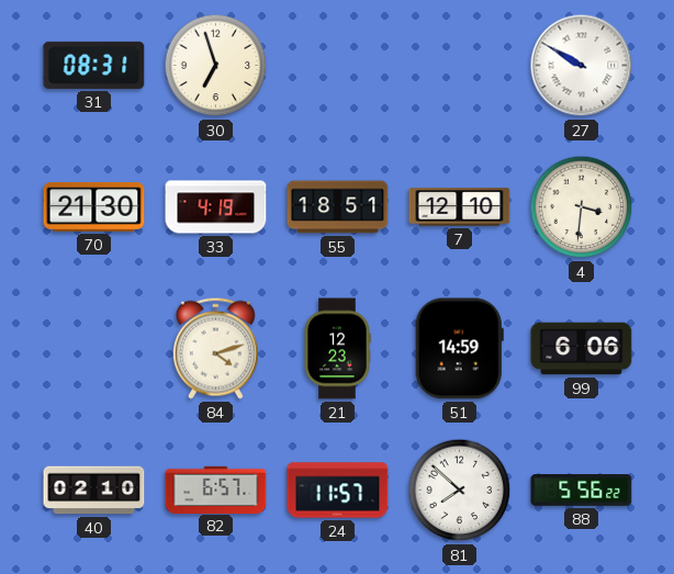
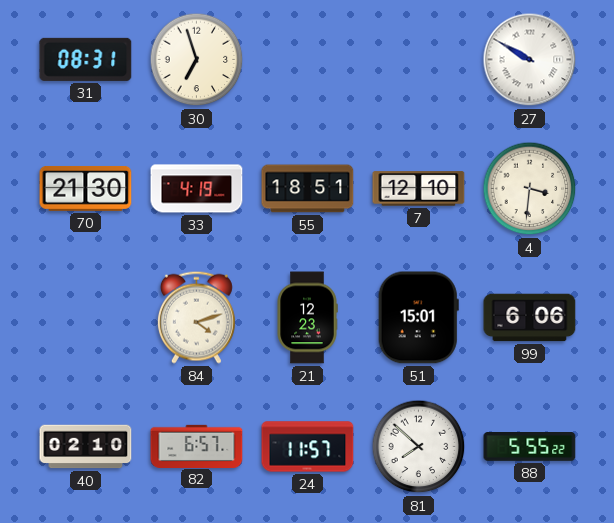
51: 14:59 -> 15:01
88: 5:56 -> 5:55
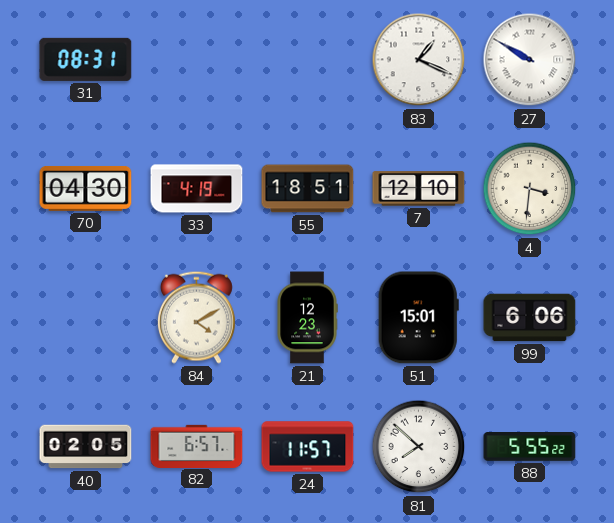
30: 6:57 -> none
83: none -> 1:19
70: 21:30 -> 04:30
84: 4:12 -> 4:10
40: 02:10 -> 02:05
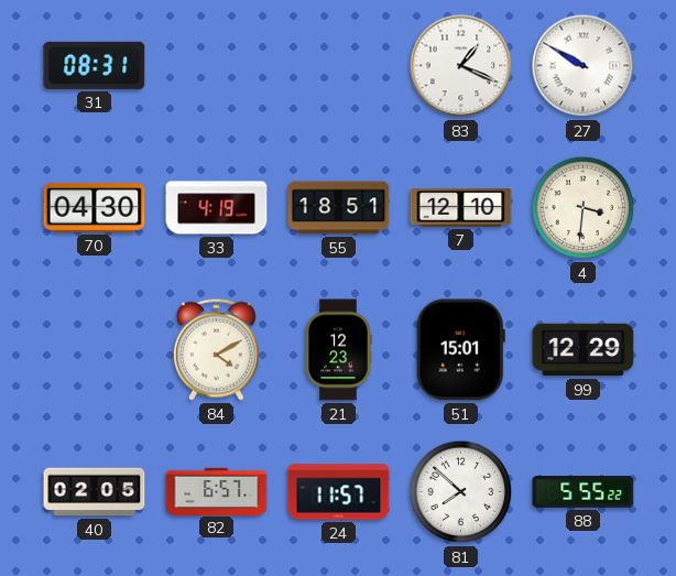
99: 6:06 -> 12:29
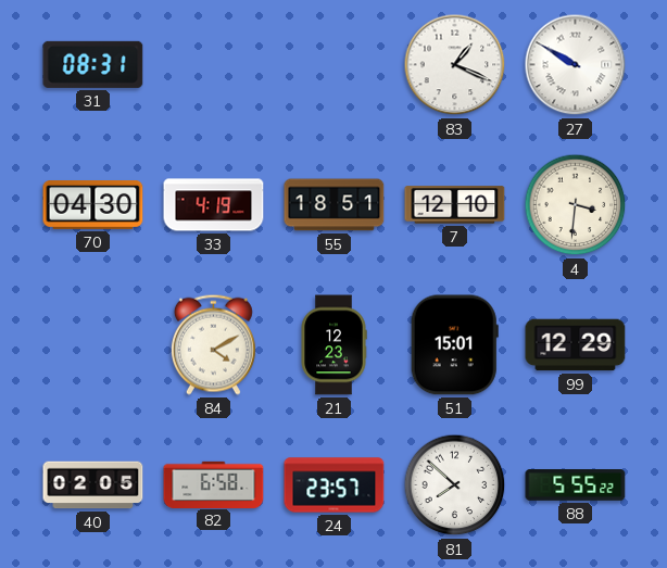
82: 6:57 -> 6:58
24: 11:57 -> 23:57
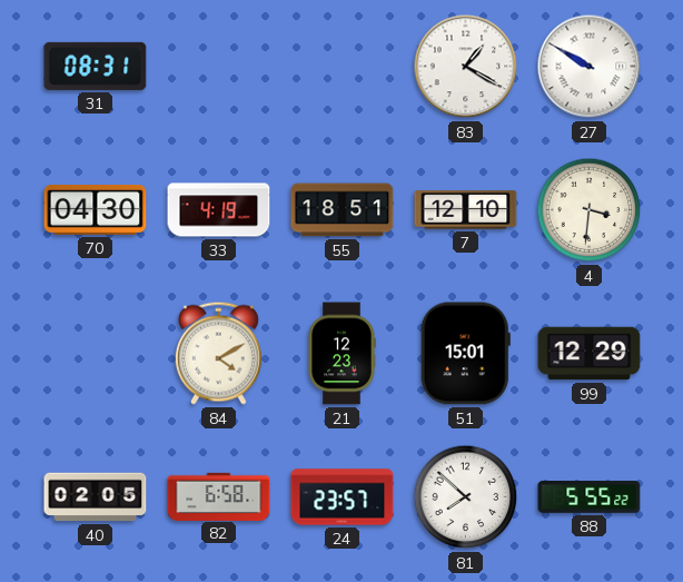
83: 1:19 -> 1:20
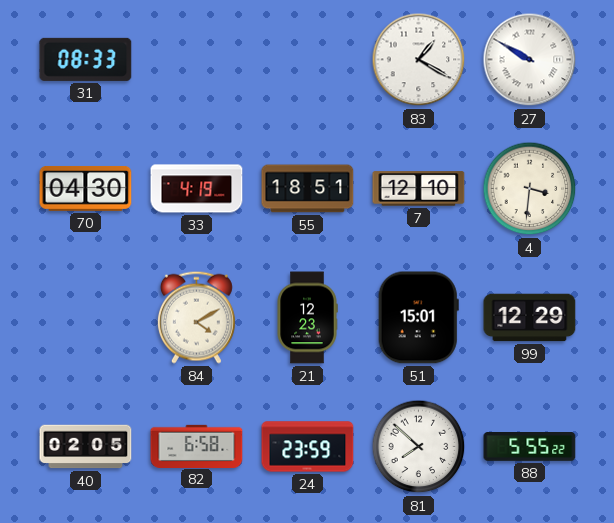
31: 08:31 -> 08:33
24: 23:57 -> 23:59
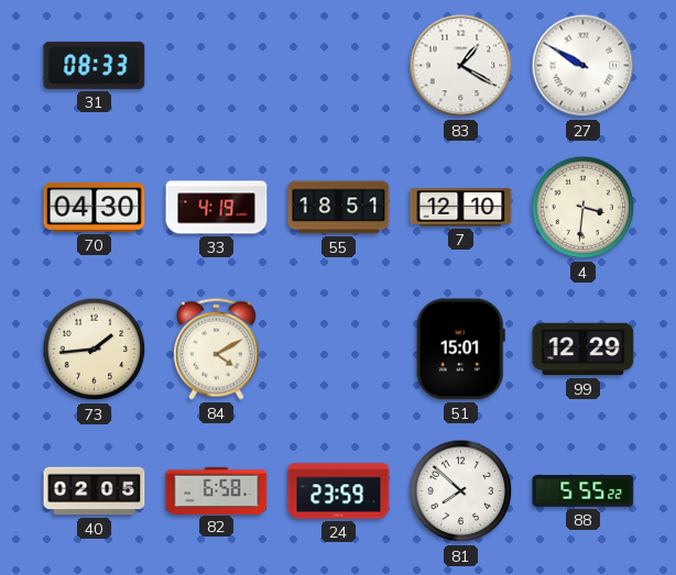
73: none -> 1:44
21: 12:23 -> none
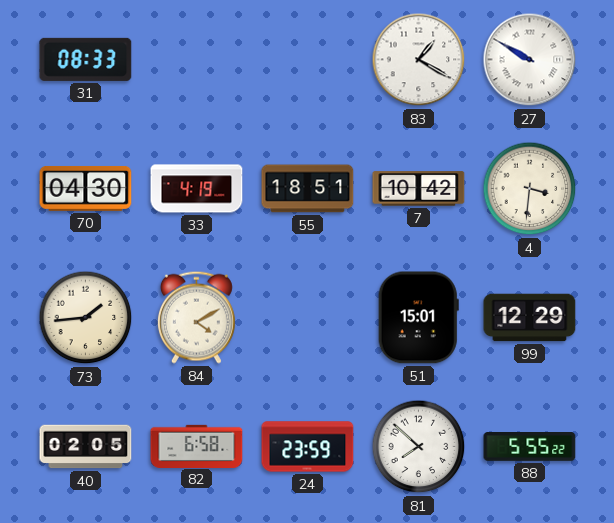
7: 12:10 -> 10:42
